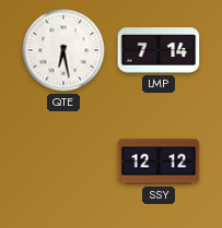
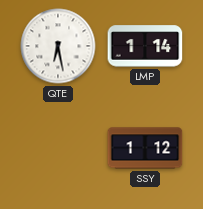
LMP: 7:14 -> 1:14
SSY: 12:12 -> 1:12
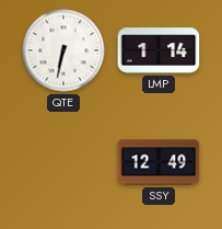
QTE: 6:28 -> 6:32
SSY: 1:12 -> 12:49
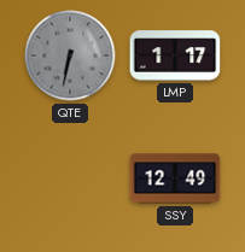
QTE dial: white -> grey
LMP: 1:14 -> 1:17
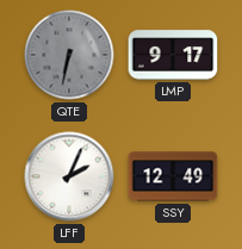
LMP: 1:17 -> 9:17
LFF: none -> 2:04
